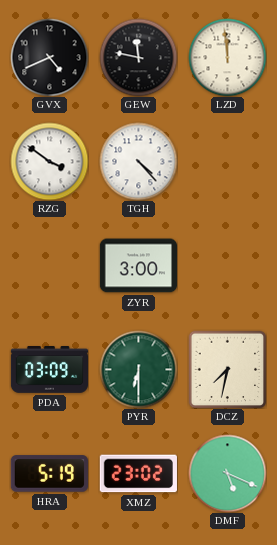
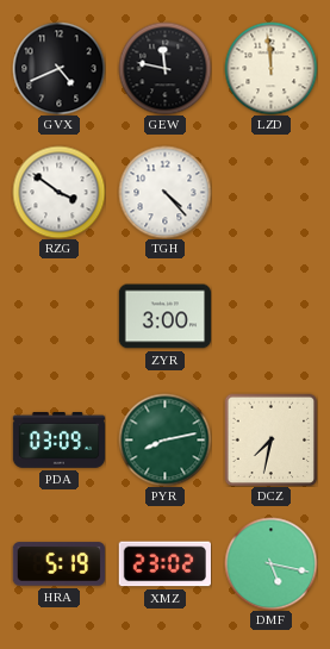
PYR: 6:30 -> 8:13
DMF: 5:19 -> 5:17
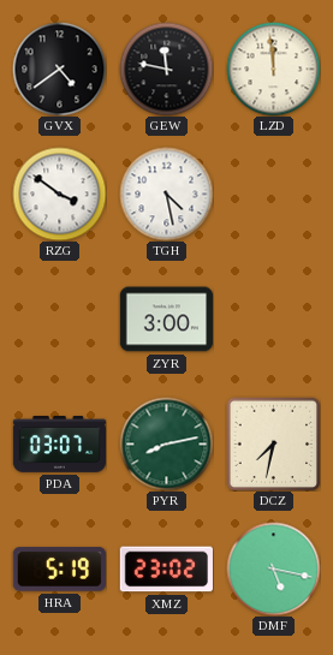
GVX: 4:41 -> 4:39
TGH: 4:23 -> 4:28
PDA: 03:09 -> 03:07
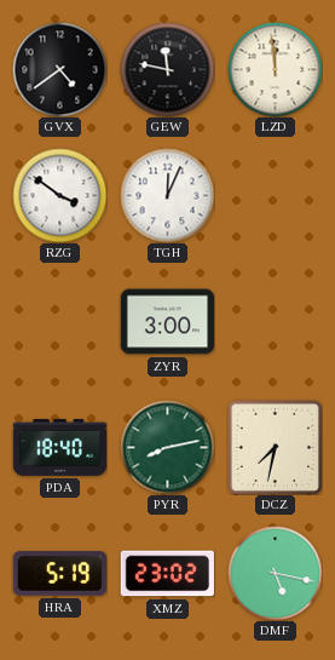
TGH: 4:28 -> 12:04
PDA: 03:07 -> 18:40
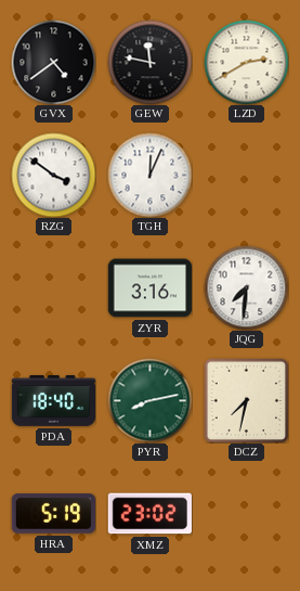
LZD: 11:59 -> 2:40
ZYR: 3:00 -> 3:16
JQG: none -> 7:31
DMF: 5:17 -> none
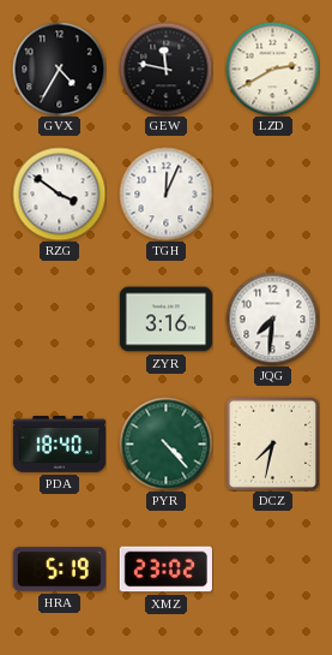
GVX: 4:39 -> 4:35
PYR: 8:13 -> 4:23
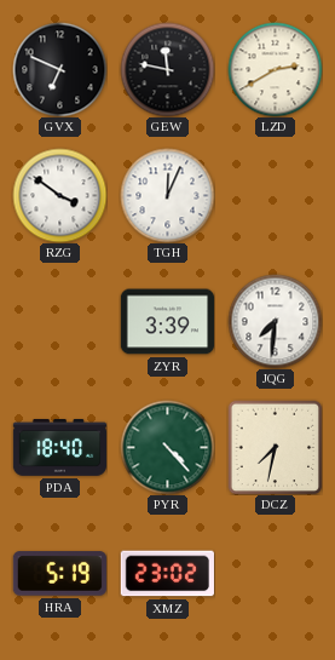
GVX: 4:35 -> 6:49
ZYR: 3:16 -> 3:39
